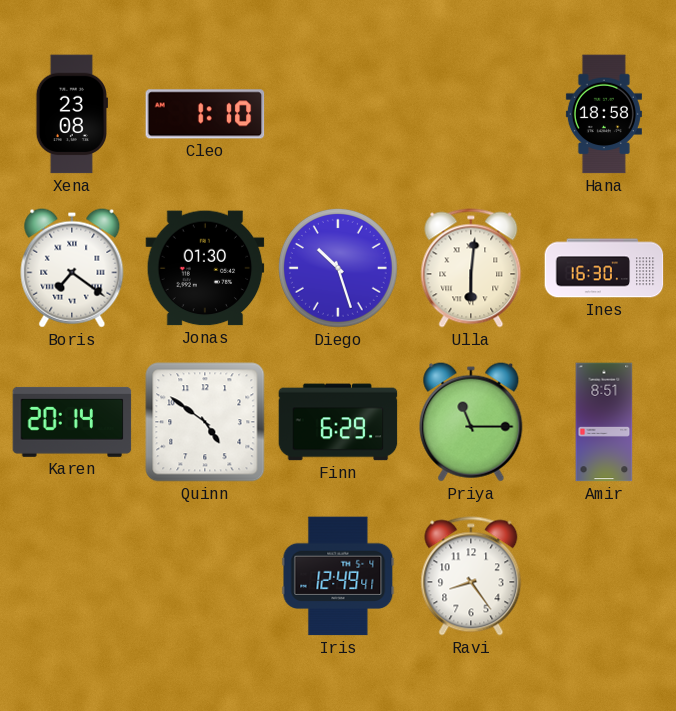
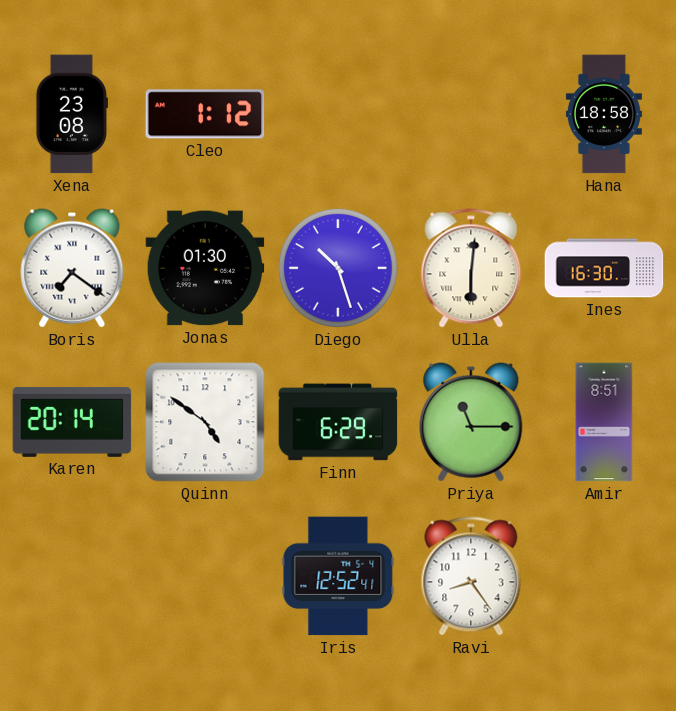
Cleo: 1:10 -> 1:12
Iris: 12:49 -> 12:52
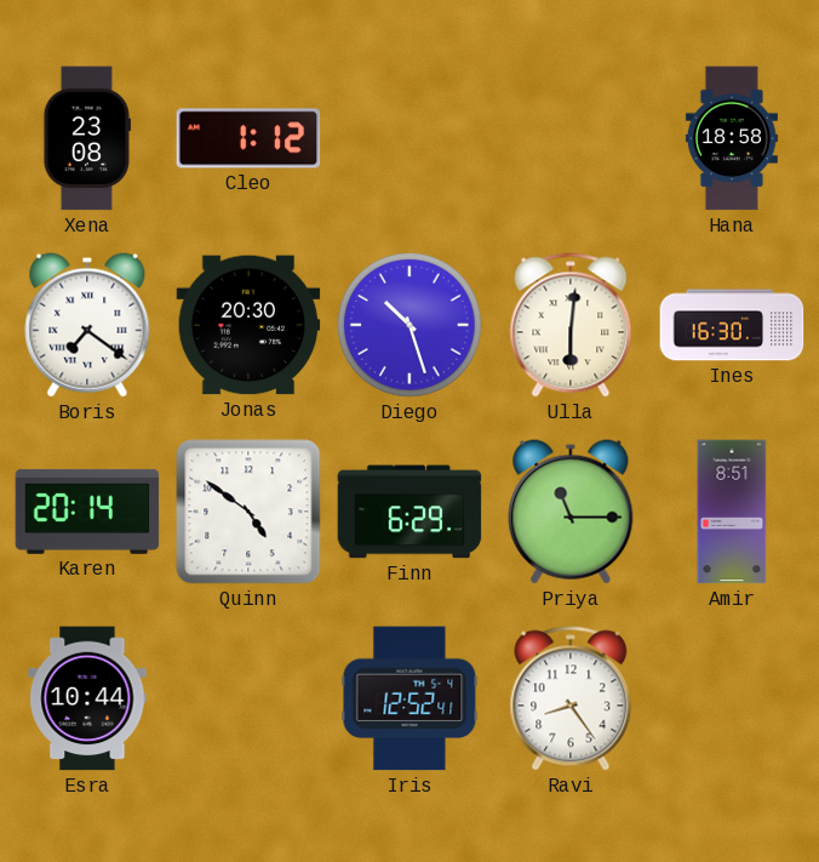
Jonas: 01:30 -> 20:30
Esra: none -> 10:44
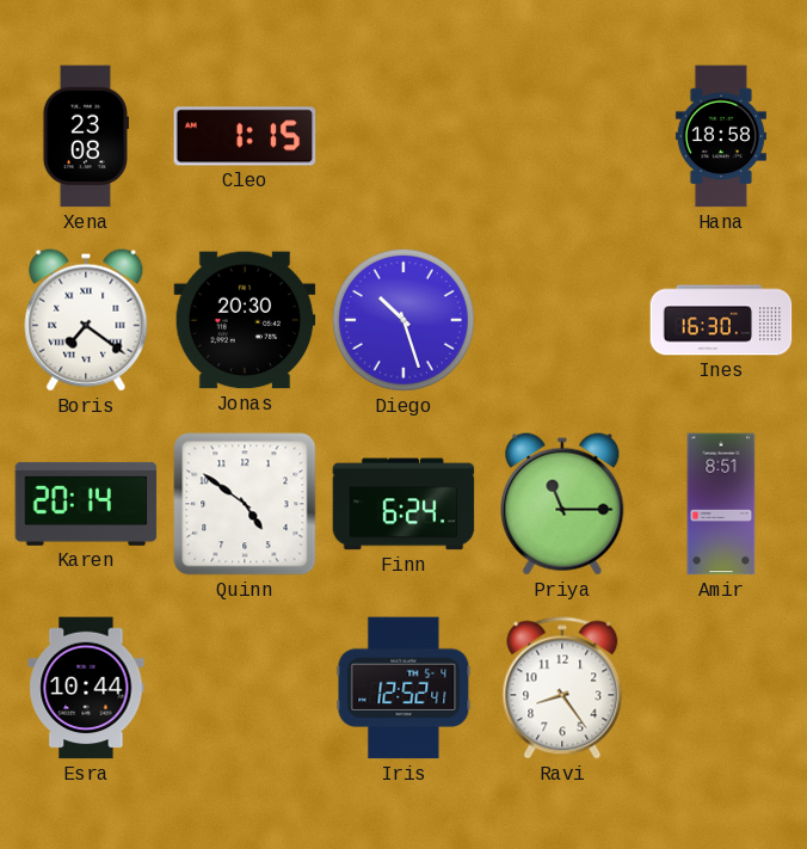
Cleo: 1:12 -> 1:15
Ulla: 6:01 -> none
Finn: 6:29 -> 6:24
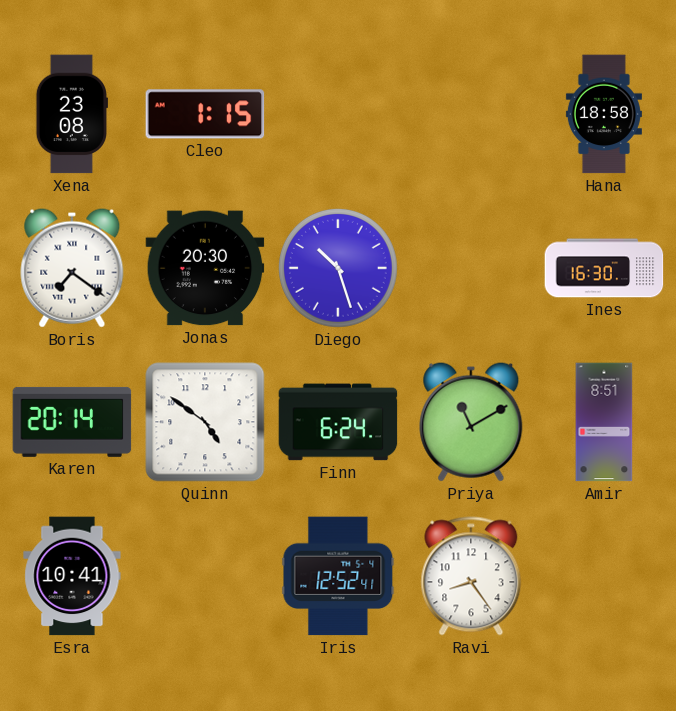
Priya: 11:15 -> 11:10
Esra: 10:44 -> 10:41
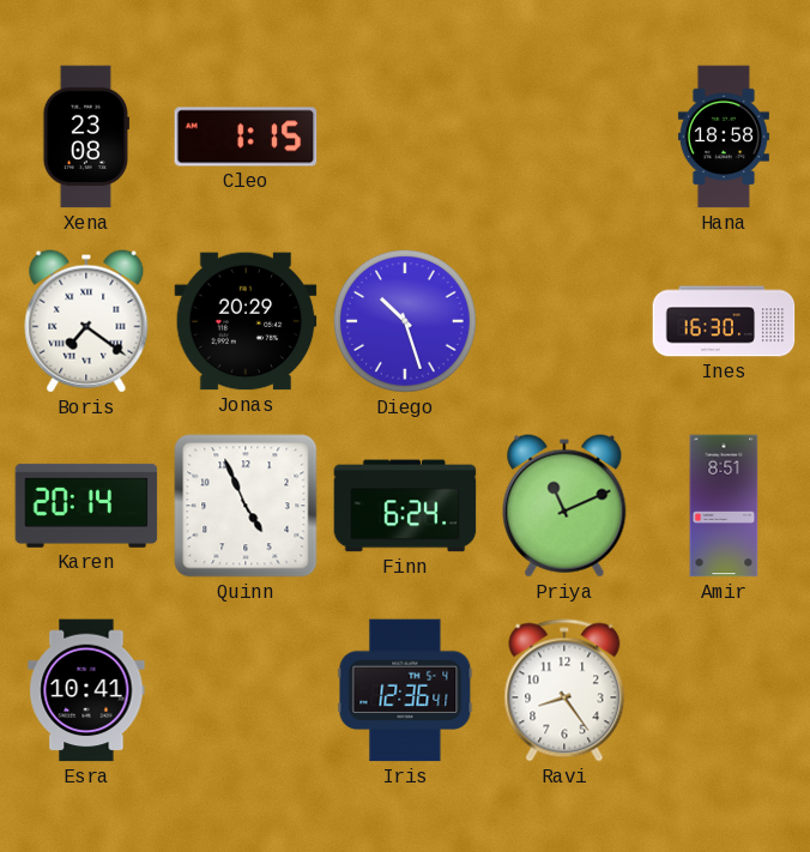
Jonas: 20:30 -> 20:29
Quinn: 4:51 -> 4:56
Priya: 11:10 -> 11:11
Iris: 12:52 -> 12:36
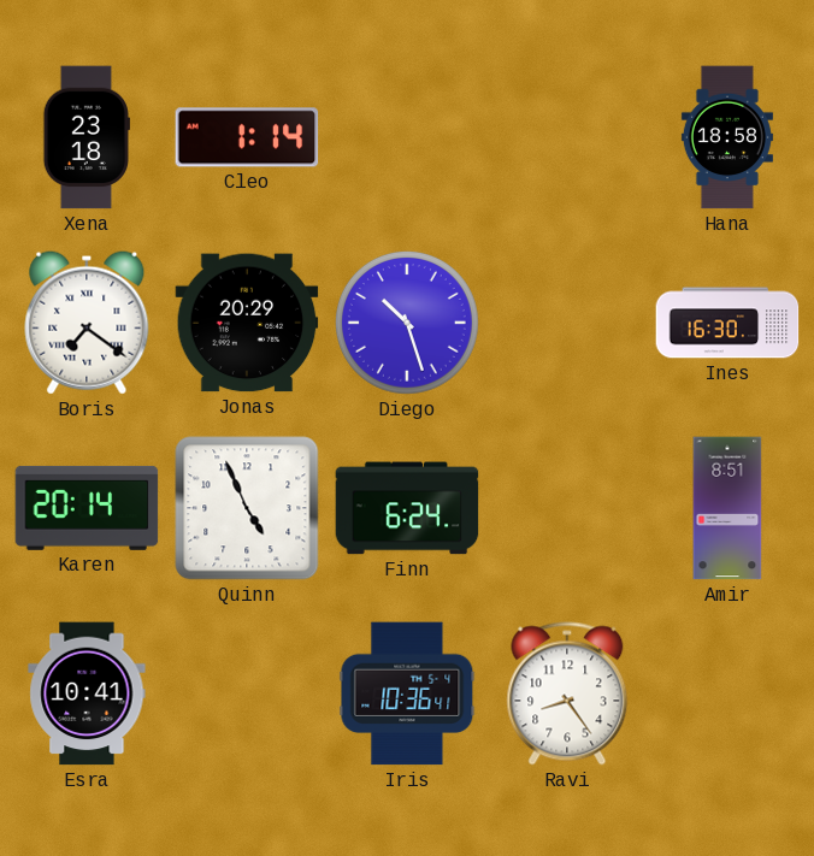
Xena: 23:08 -> 23:18
Cleo: 1:15 -> 1:14
Priya: 11:11 -> none
Iris: 12:36 -> 10:36
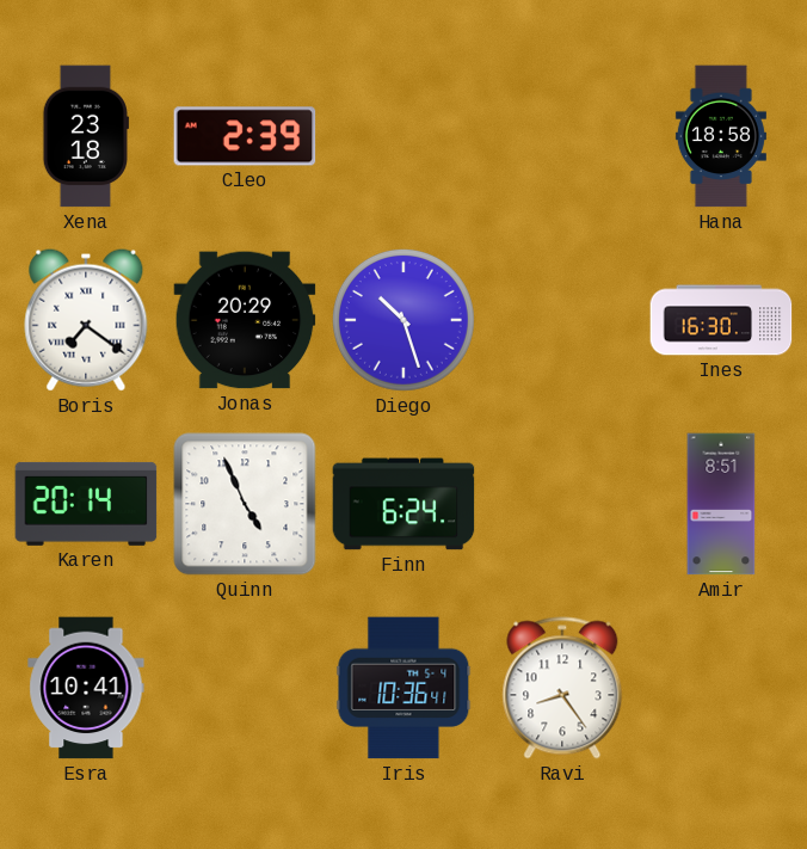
Cleo: 1:14 -> 2:39
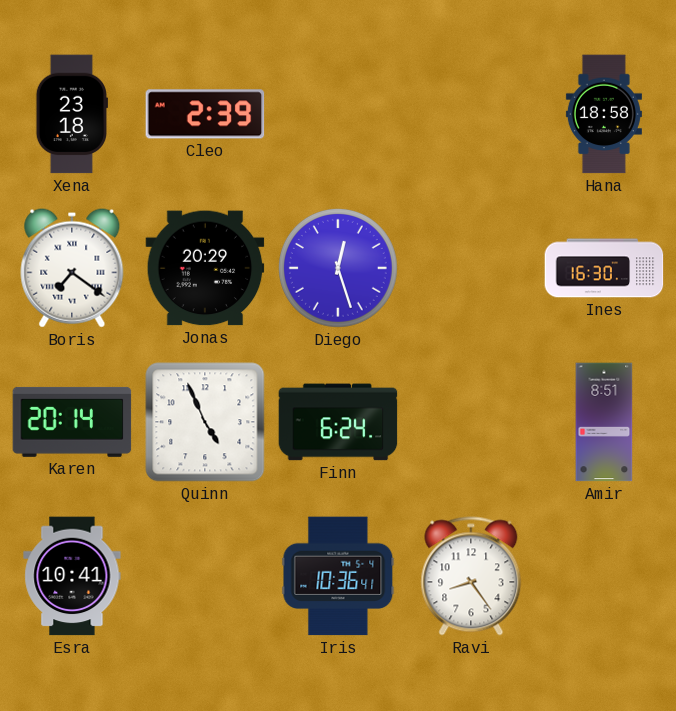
Diego: 10:27 -> 12:27
